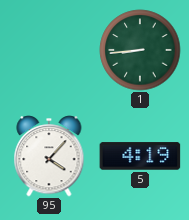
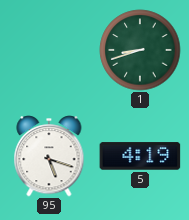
1: 8:44 -> 8:42
95: 4:07 -> 5:18
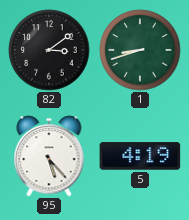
82: none -> 3:09
95: 5:18 -> 5:23
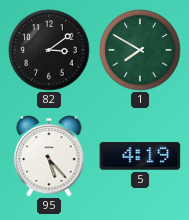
1: 8:42 -> 7:50
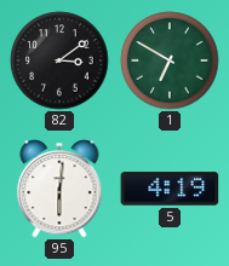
1: 7:50 -> 6:50
95: 5:23 -> 6:01
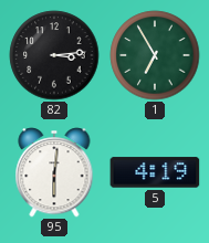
82: 3:09 -> 3:14
1: 6:50 -> 6:55
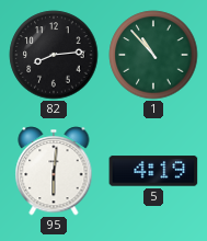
82: 3:14 -> 8:14
1: 6:55 -> 10:53
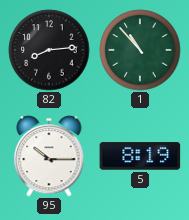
95: 6:01 -> 10:15
5: 4:19 -> 8:19
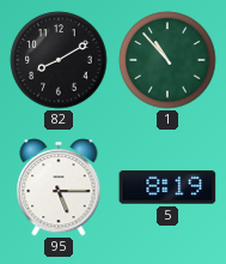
82: 8:14 -> 8:10
95: 10:15 -> 5:15
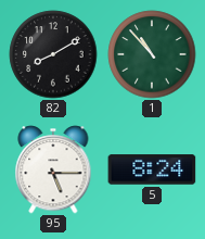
5: 8:19 -> 8:24
